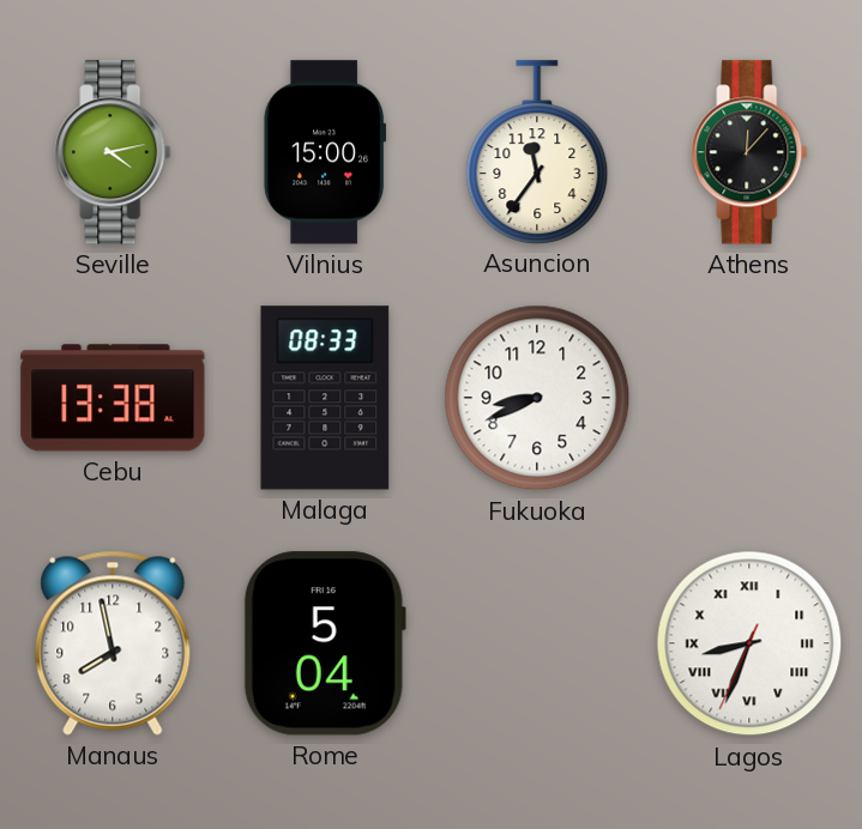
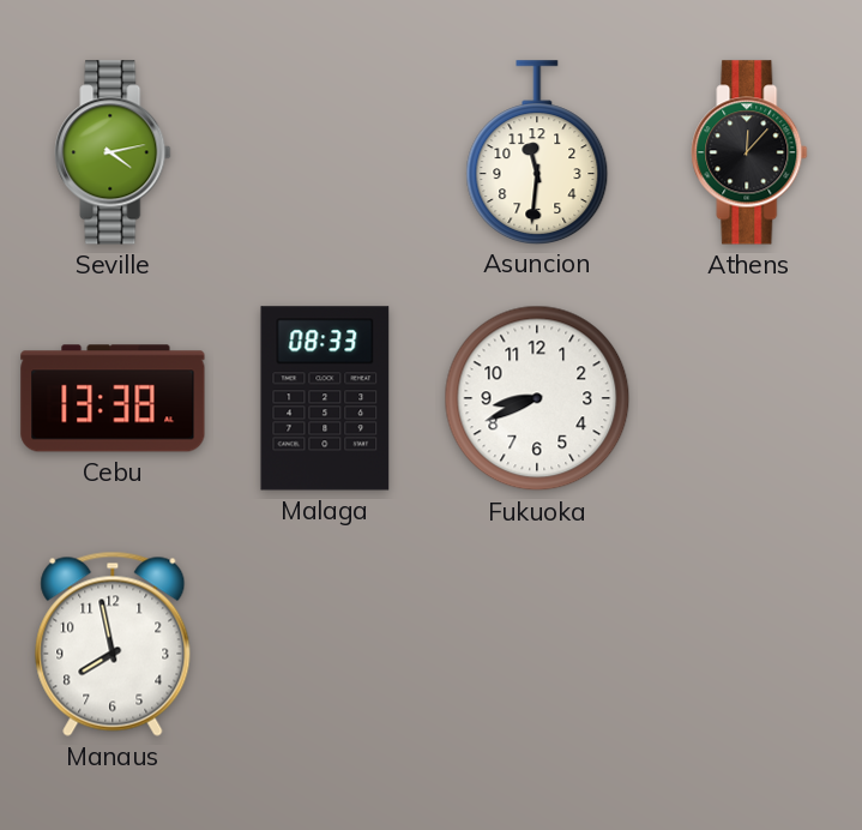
Vilnius: 15:00 -> none
Asuncion: 11:36 -> 11:31
Rome: 5:04 -> none
Lagos: 8:33 -> none
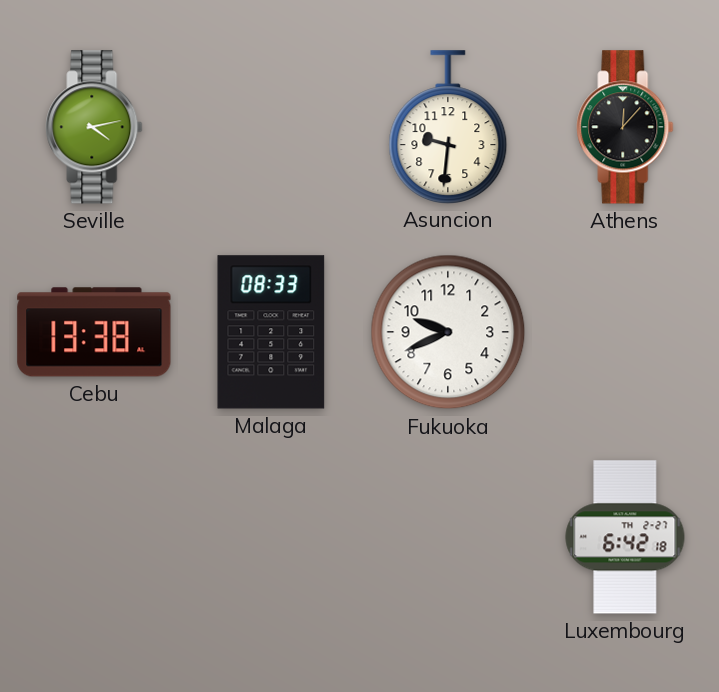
Asuncion: 11:31 -> 9:31
Fukuoka: 8:41 -> 9:41
Manaus: 7:58 -> none
Luxembourg: none -> 6:42
